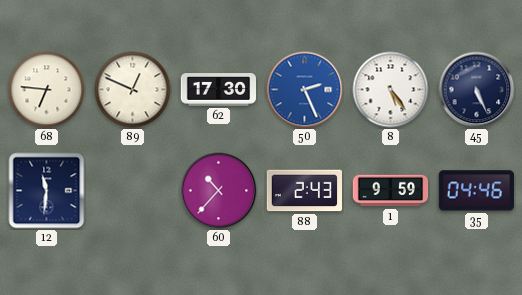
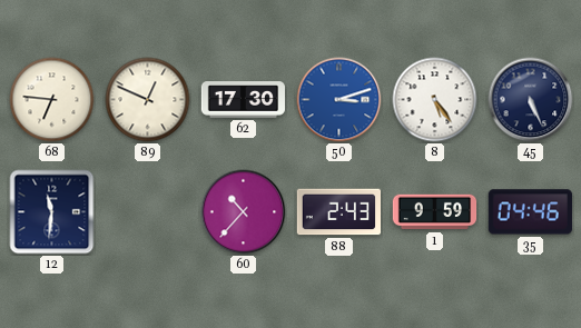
50: 2:26 -> 3:12
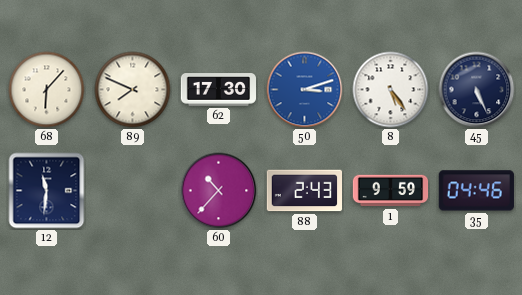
68: 6:46 -> 6:07
89: 12:49 -> 7:49
